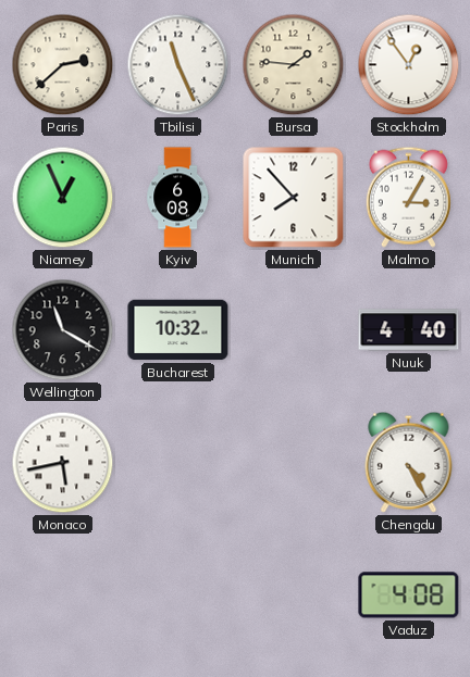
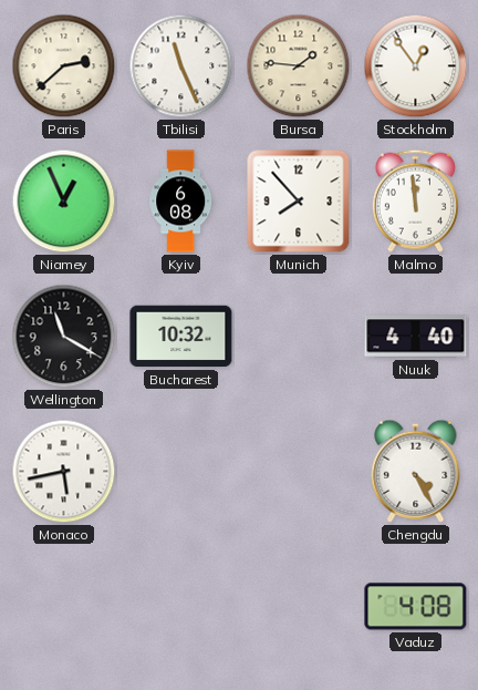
Malmo: 3:05 -> 11:59
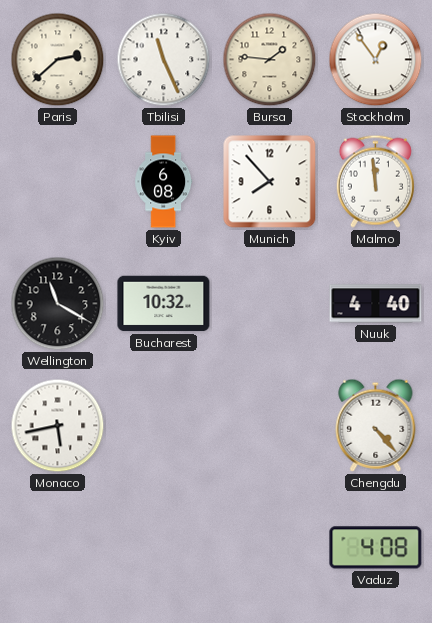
Niamey: 12:56 -> none
Chengdu: 4:25 -> 4:23
